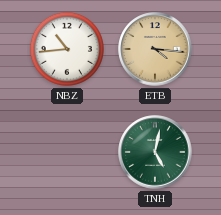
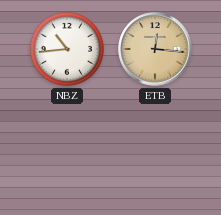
ETB: 4:16 -> 12:16
TNH: 5:02 -> none
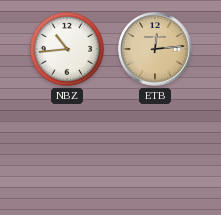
ETB: 12:16 -> 12:14
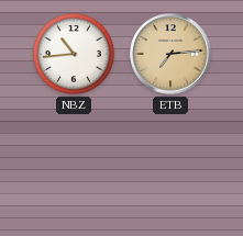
ETB: 12:14 -> 7:14
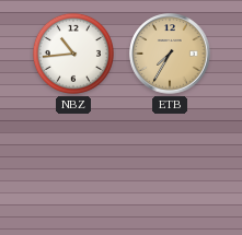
ETB: 7:14 -> 7:35
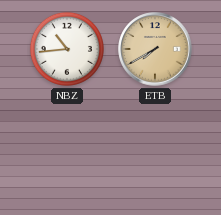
ETB: 7:35 -> 7:40
